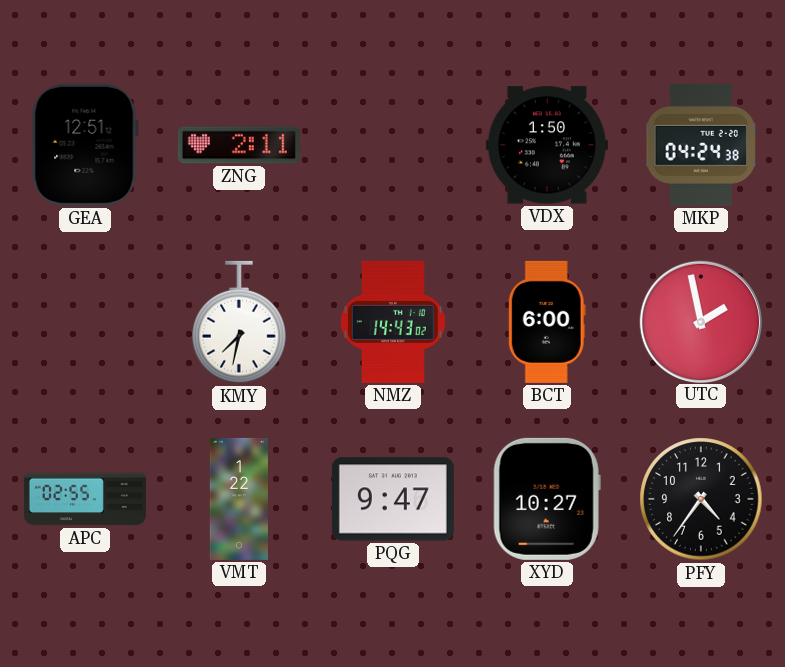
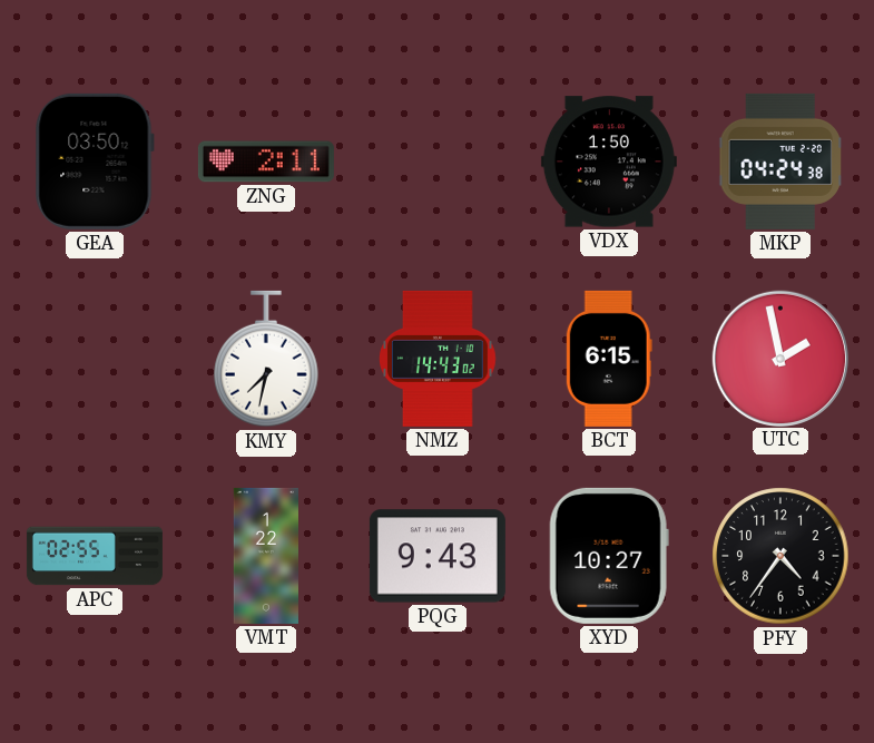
GEA: 12:51 -> 03:50
BCT: 6:00 -> 6:15
PQG: 9:47 -> 9:43
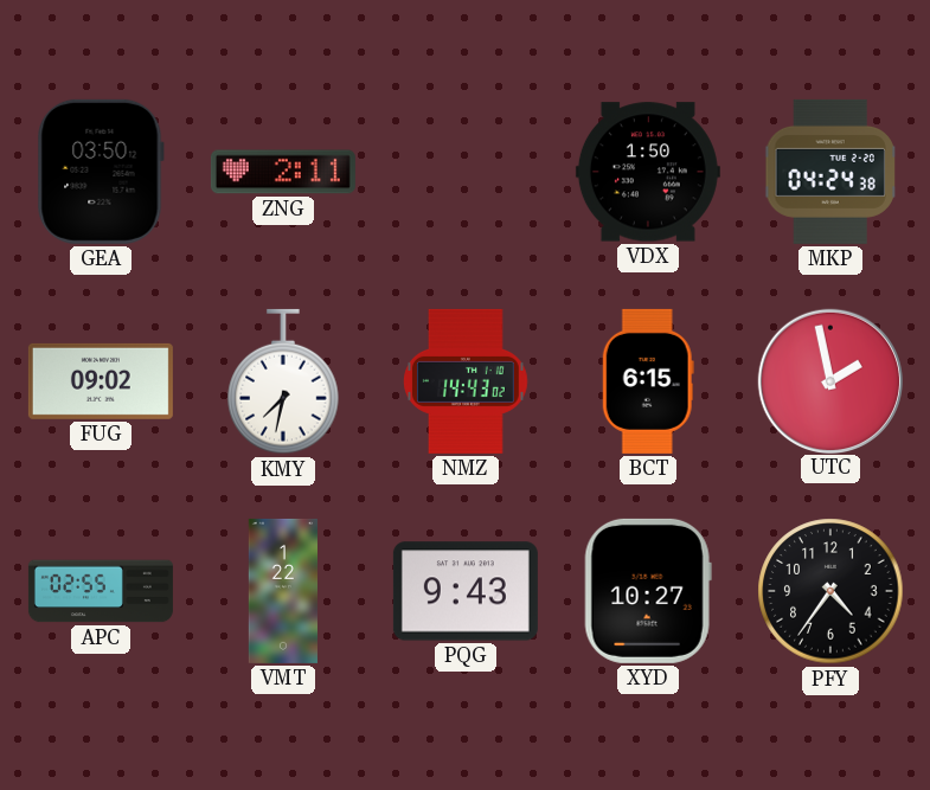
FUG: none -> 09:02
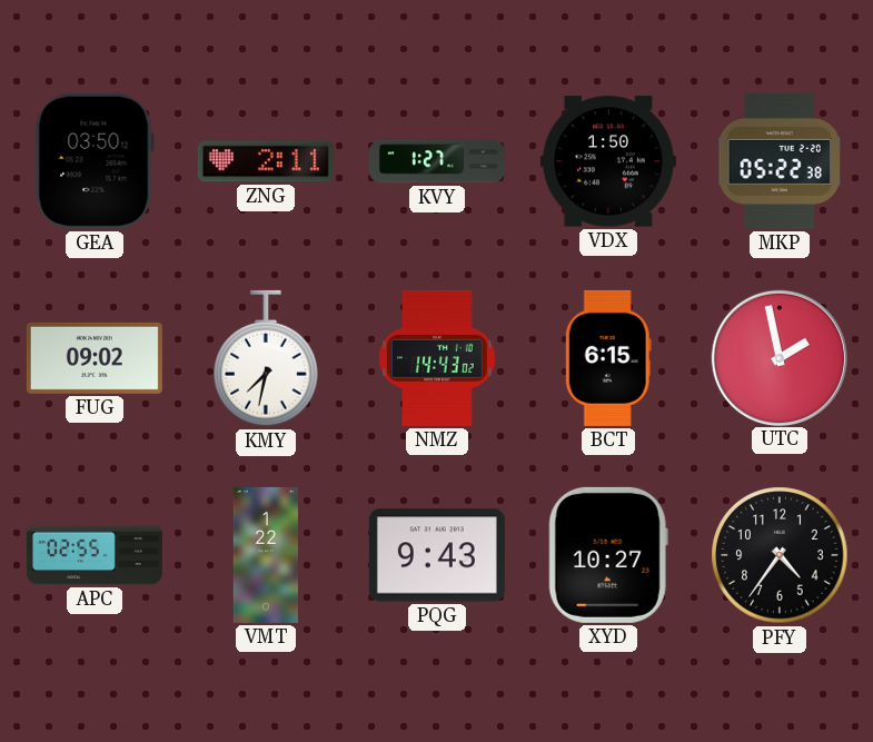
KVY: none -> 1:27
MKP: 04:24 -> 05:22
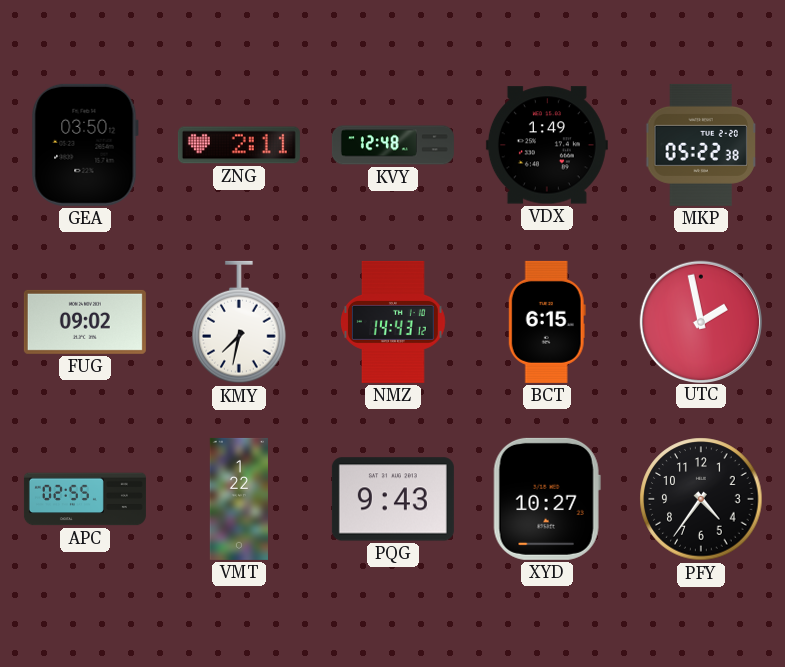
KVY: 1:27 -> 12:48
VDX: 1:50 -> 1:49
NMZ: 14:43:02 -> 14:43:12
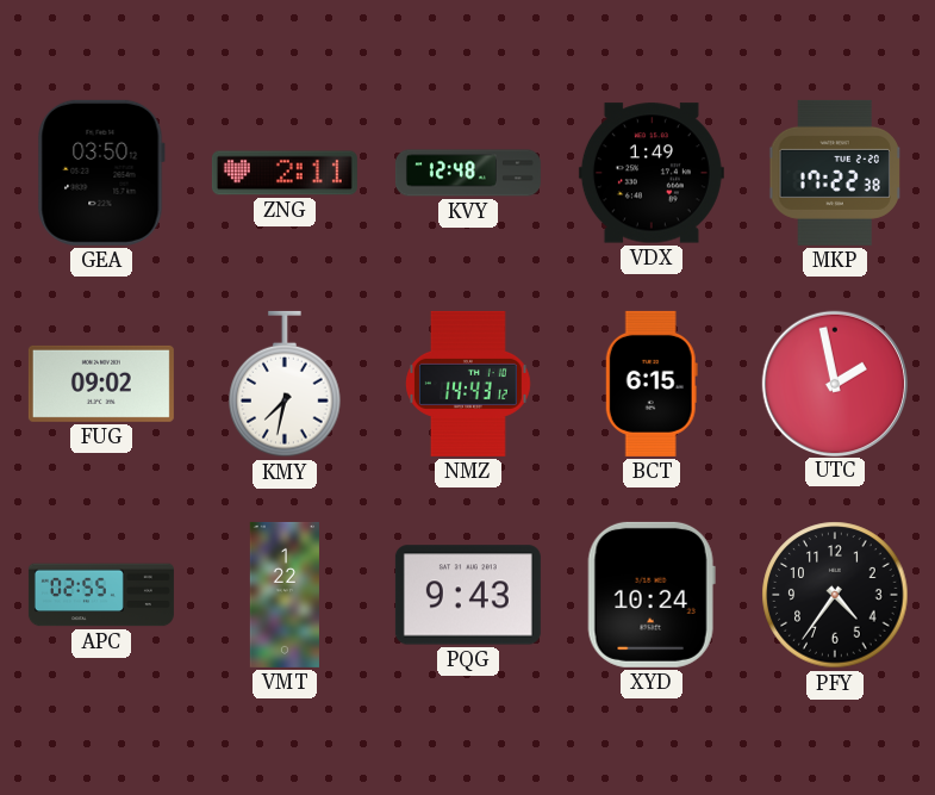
MKP: 05:22 -> 17:22
XYD: 10:27 -> 10:24
